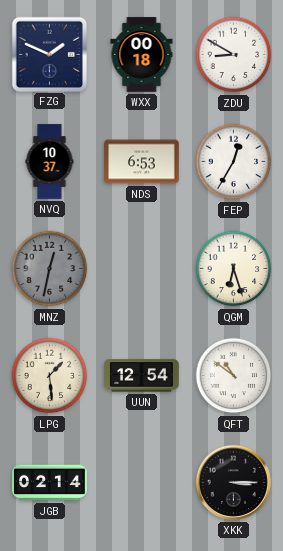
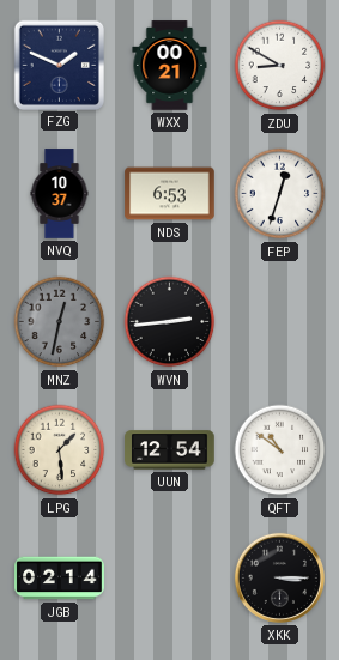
WXX: 00:18 -> 00:21
FEP: 12:35 -> 12:33
WVN: none -> 2:44
QGM: 6:27 -> none
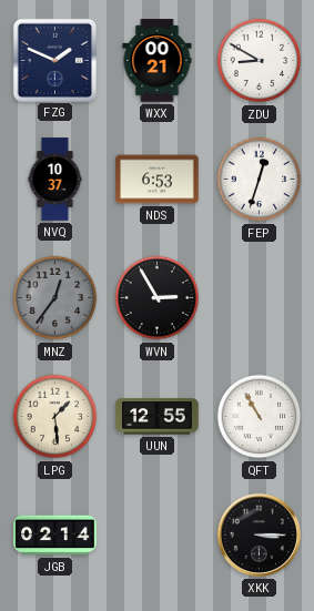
MNZ: 12:32 -> 12:36
WVN: 2:44 -> 2:55
UUN: 12:54 -> 12:55
QFT: 10:51 -> 10:55
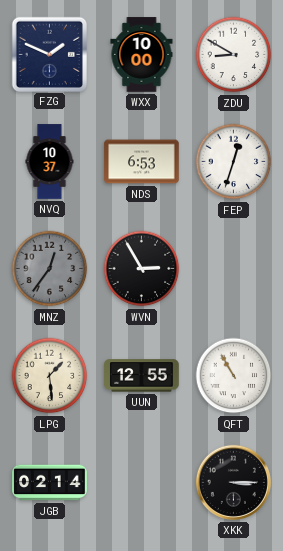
WXX: 00:21 -> 10:00
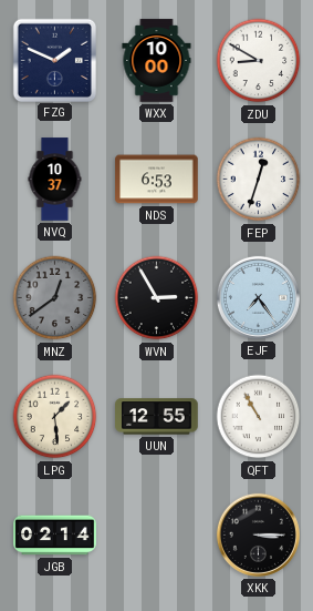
MNZ: 12:36 -> 12:39
EJF: none -> 7:24
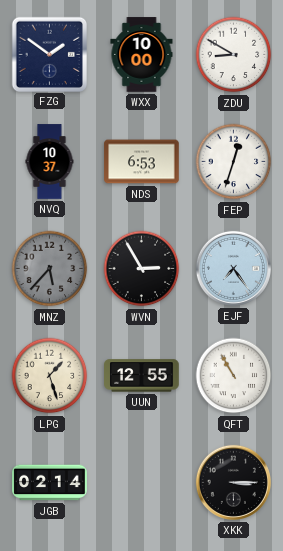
FZG: 1:49 -> 1:51
MNZ: 12:39 -> 5:37
LPG: 1:29 -> 1:27
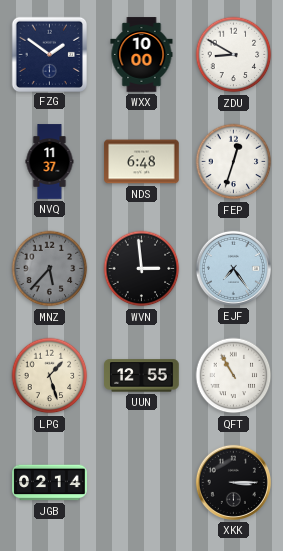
NVQ: 10:37 -> 11:37
NDS: 6:53 -> 6:48
WVN: 2:55 -> 2:59
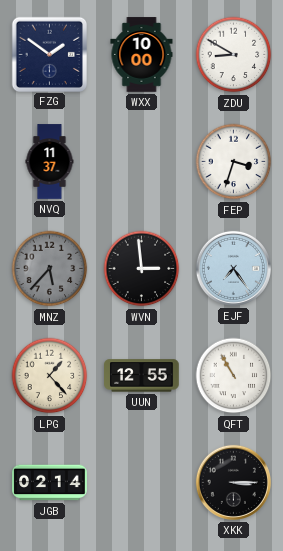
NDS: 6:48 -> none
FEP: 12:33 -> 3:33
LPG: 1:27 -> 1:23
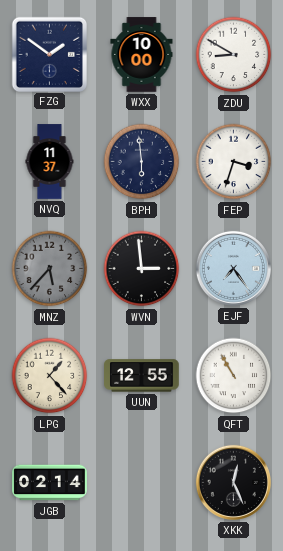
BPH: none -> 5:59
XKK: 3:15 -> 12:26
